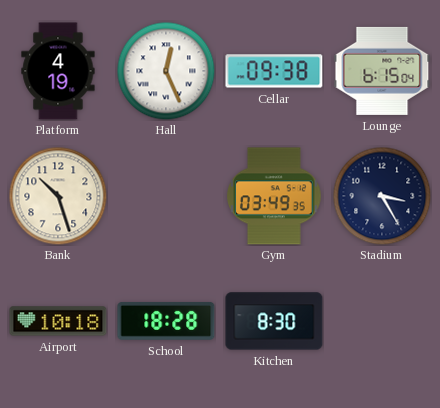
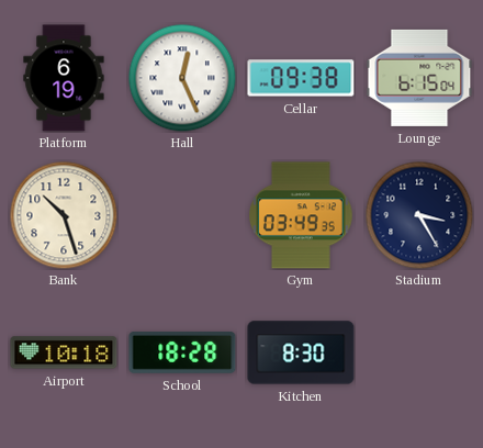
Platform: 4:19 -> 6:19
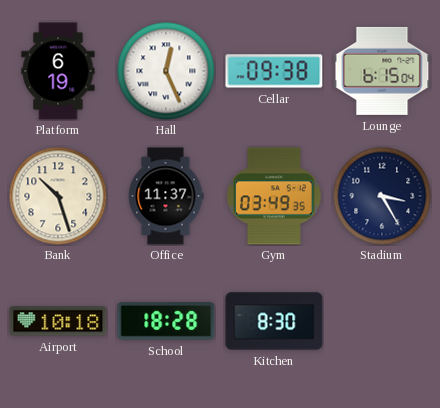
Office: none -> 11:37
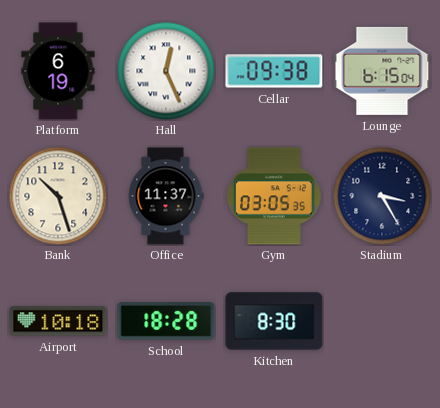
Gym: 03:49 -> 03:05
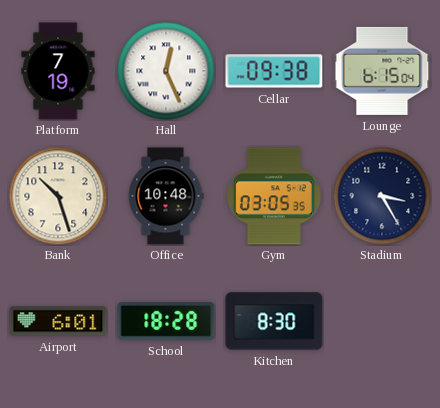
Platform: 6:19 -> 7:19
Office: 11:37 -> 10:48
Airport: 10:18 -> 6:01
